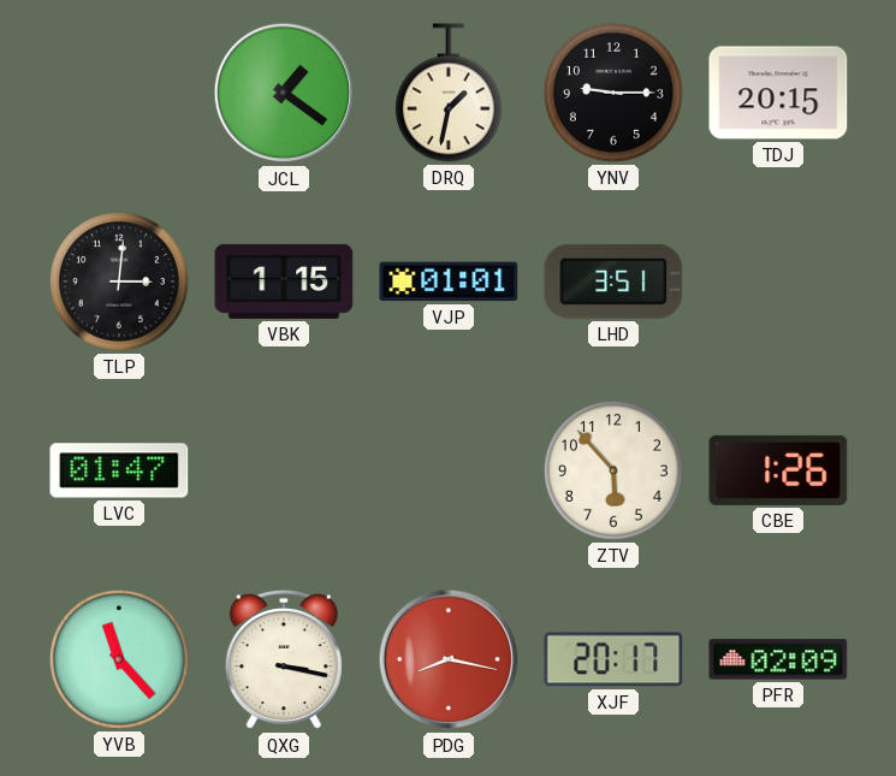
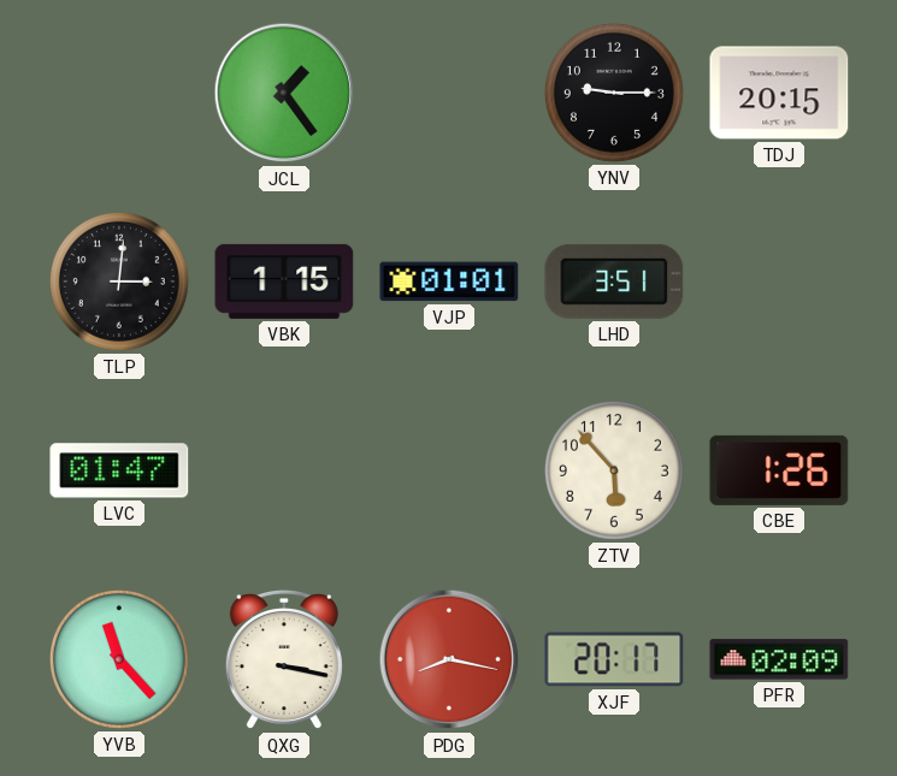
JCL: 1:21 -> 1:24
DRQ: 1:32 -> none
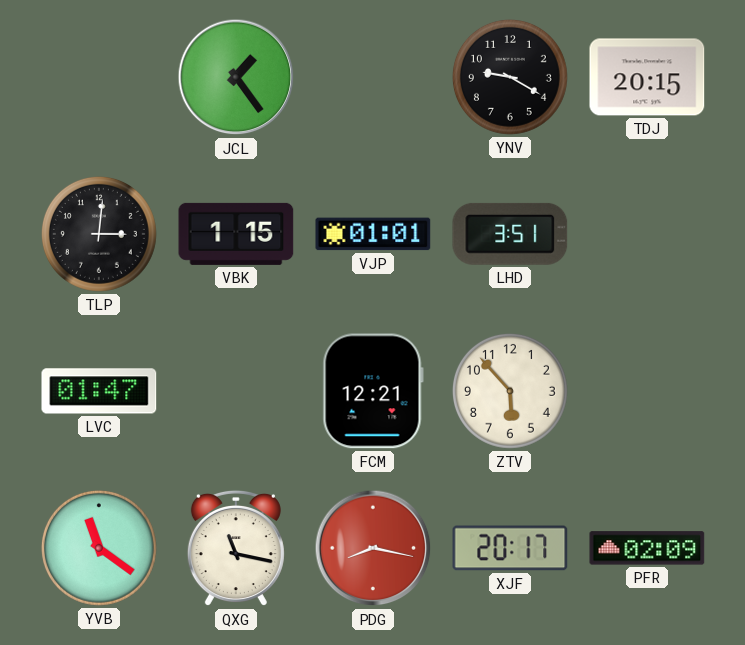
YNV: 9:15 -> 9:20
FCM: none -> 12:21
CBE: 1:26 -> none
YVB: 11:23 -> 11:21
QXG: 3:17 -> 11:17
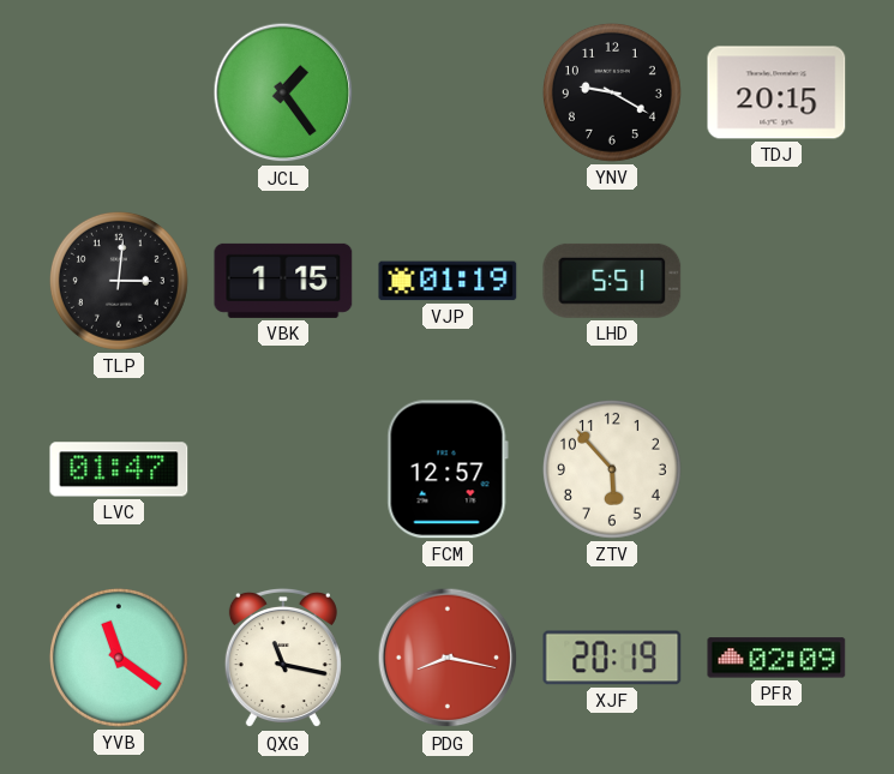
VJP: 01:01 -> 01:19
LHD: 3:51 -> 5:51
FCM: 12:21 -> 12:57
XJF: 20:17 -> 20:19
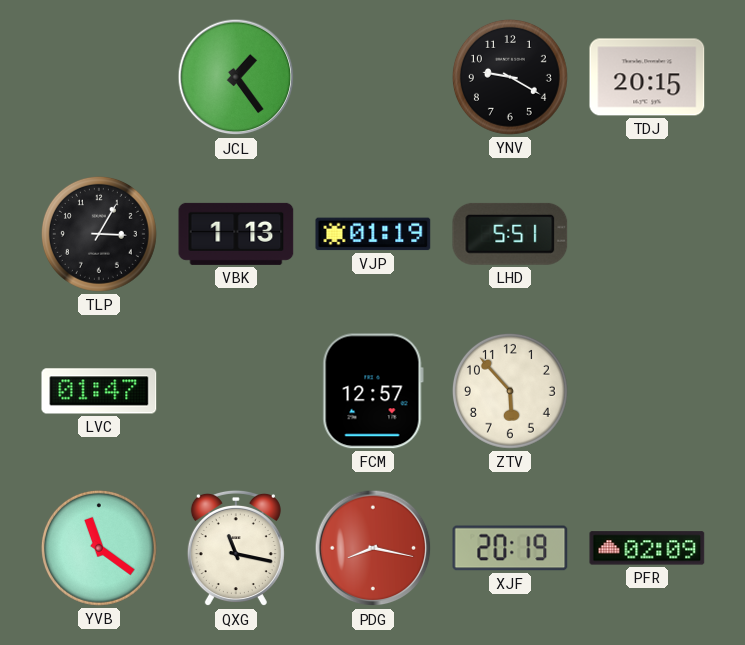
TLP: 3:01 -> 3:05
VBK: 1:15 -> 1:13
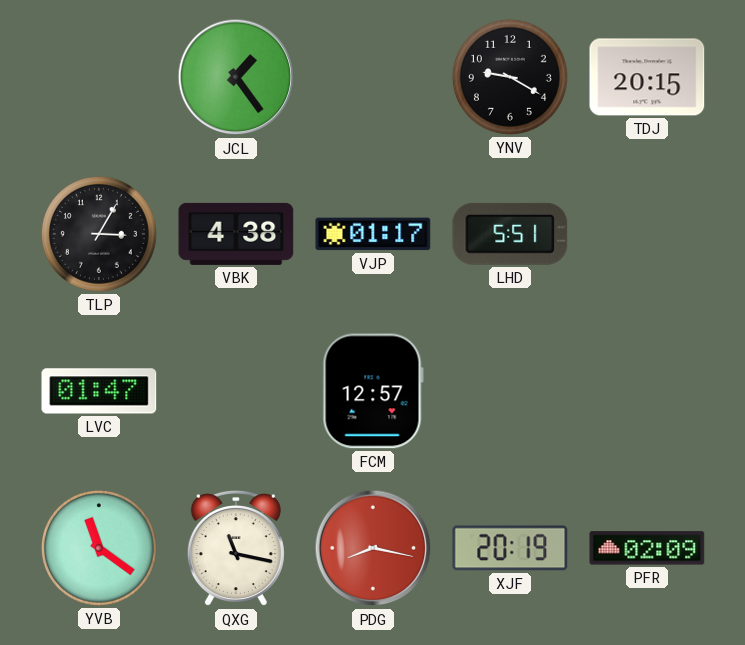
VBK: 1:13 -> 4:38
VJP: 01:19 -> 01:17
ZTV: 5:53 -> none
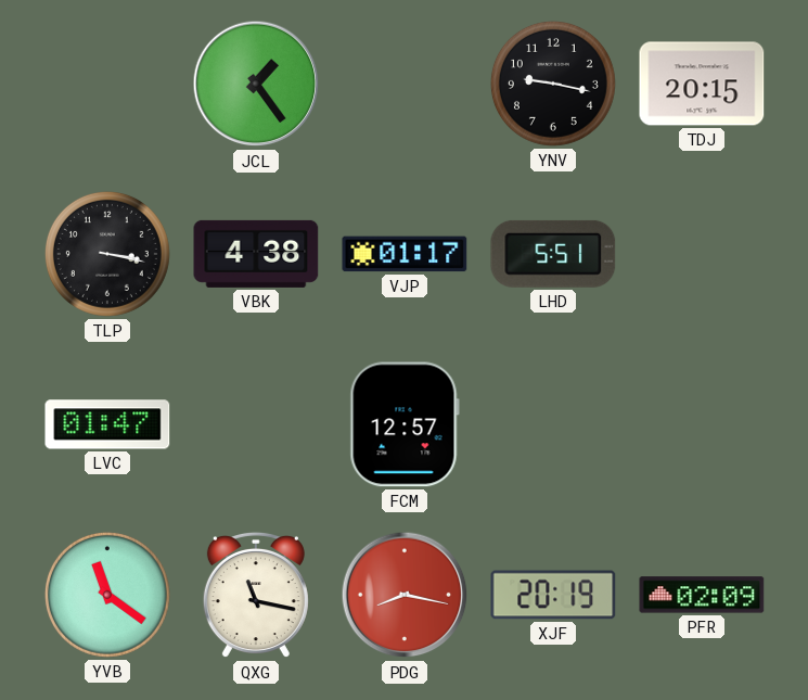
YNV: 9:20 -> 9:17
TLP: 3:05 -> 3:17
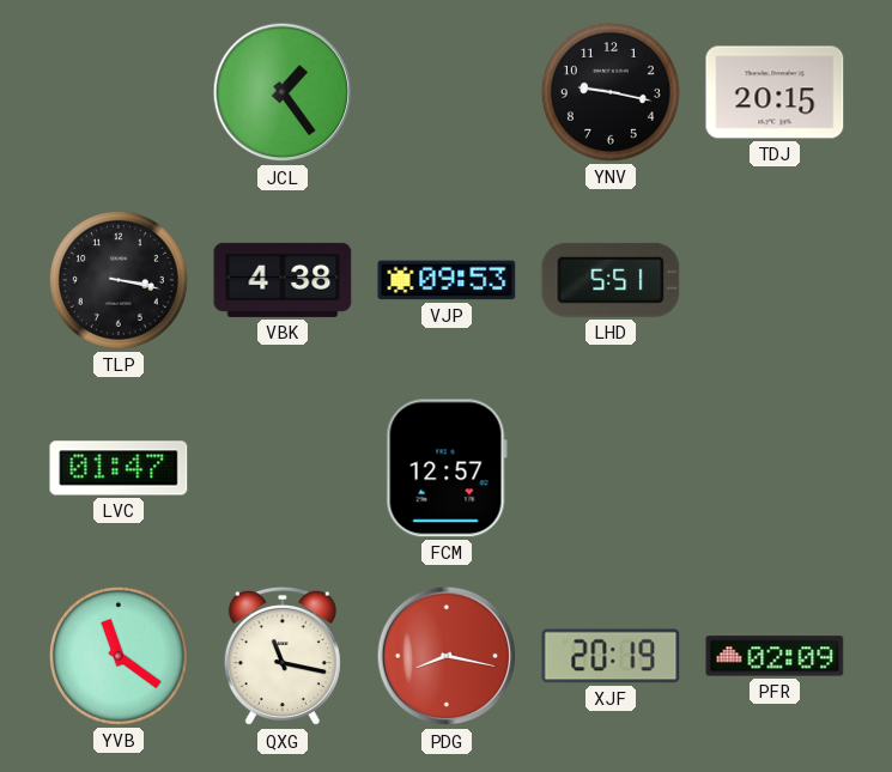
VJP: 01:17 -> 09:53
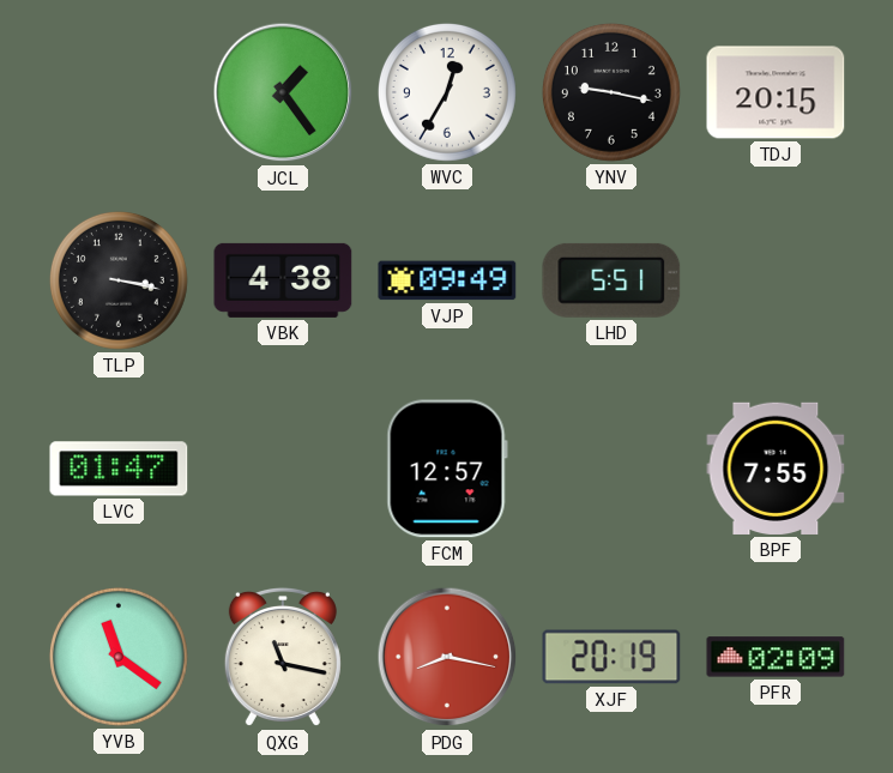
WVC: none -> 12:35
VJP: 09:53 -> 09:49
BPF: none -> 7:55
